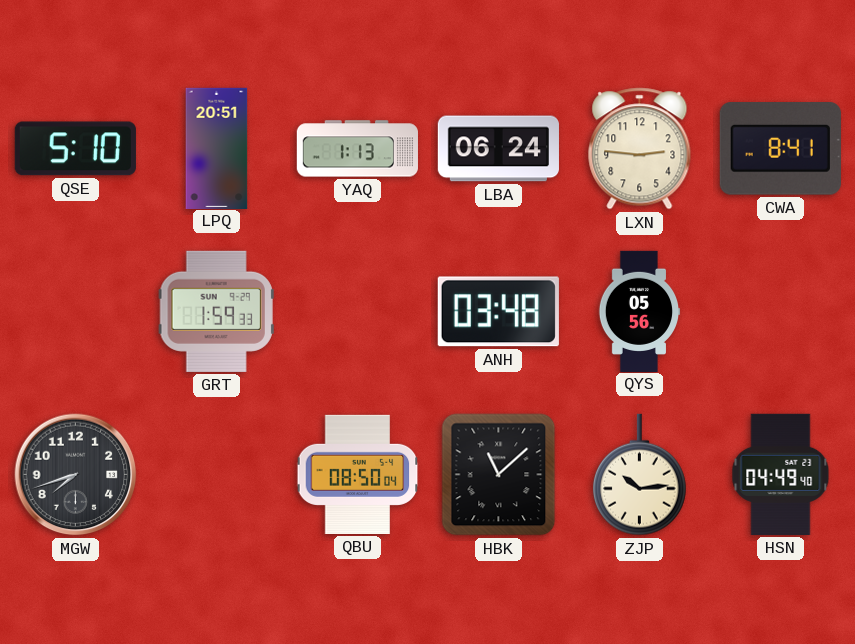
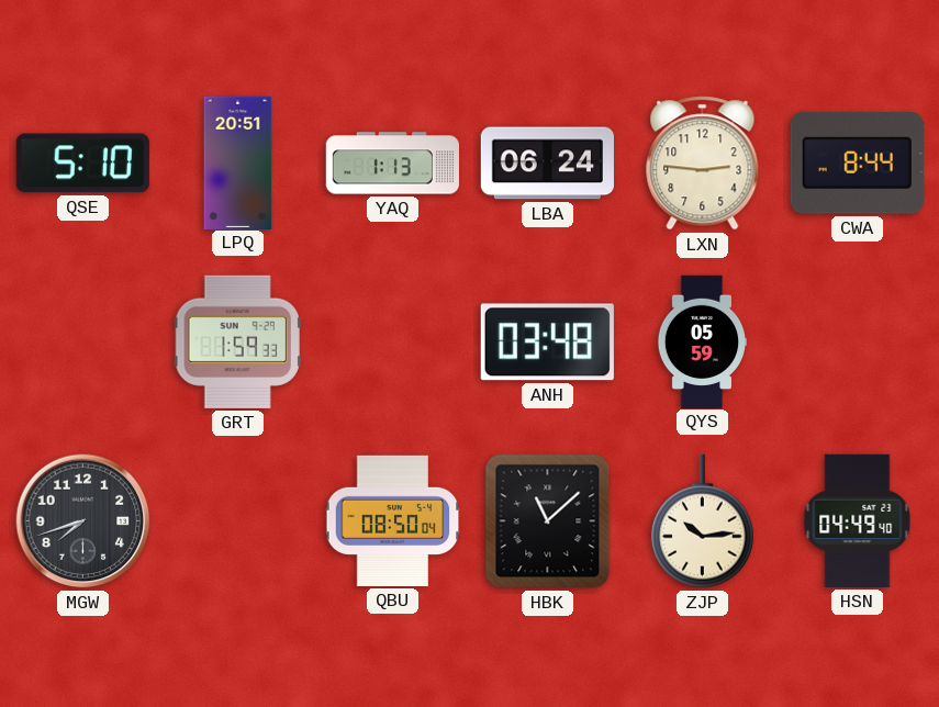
CWA: 8:41 -> 8:44
QYS: 05:56 -> 05:59
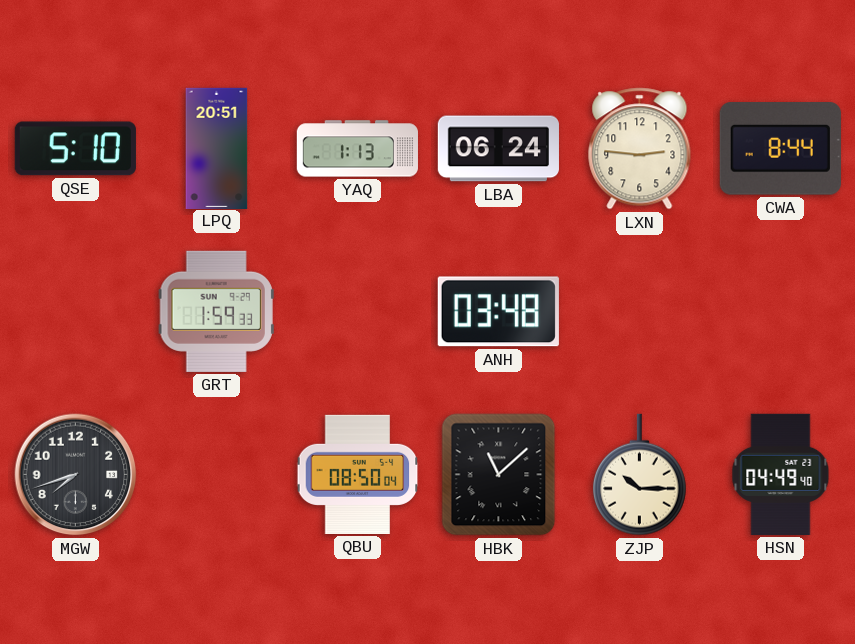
QYS: 05:59 -> none
ZJP: 10:14 -> 10:15
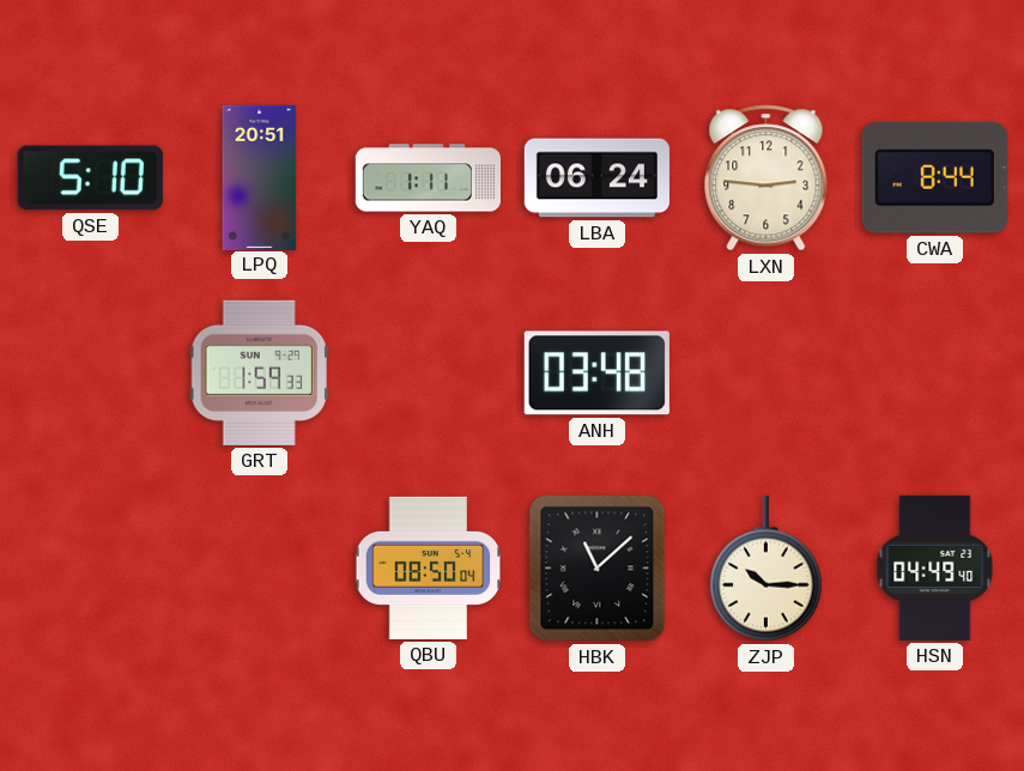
YAQ: 1:13 -> 1:11
MGW: 7:42 -> none
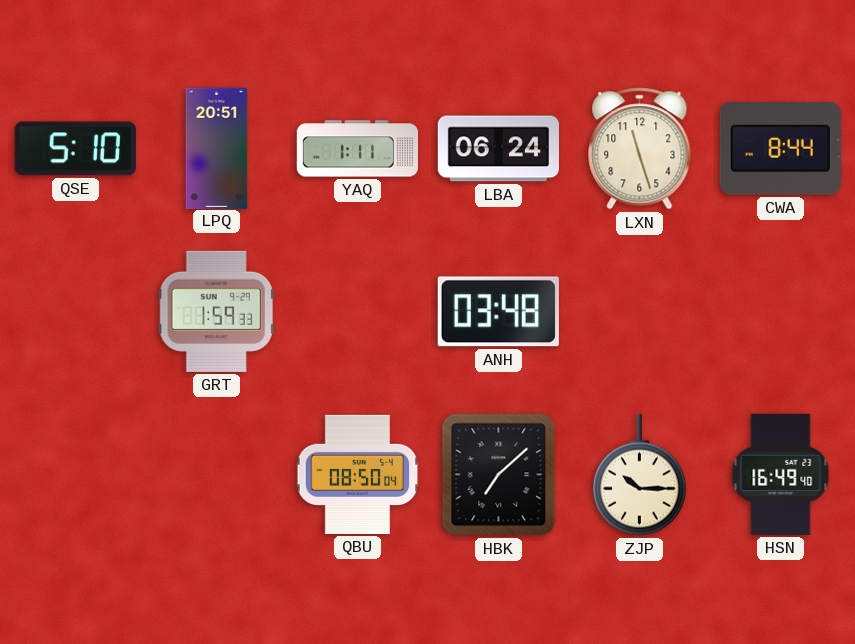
LXN: 2:46 -> 11:27
HBK: 11:08 -> 7:08
HSN: 04:49 -> 16:49
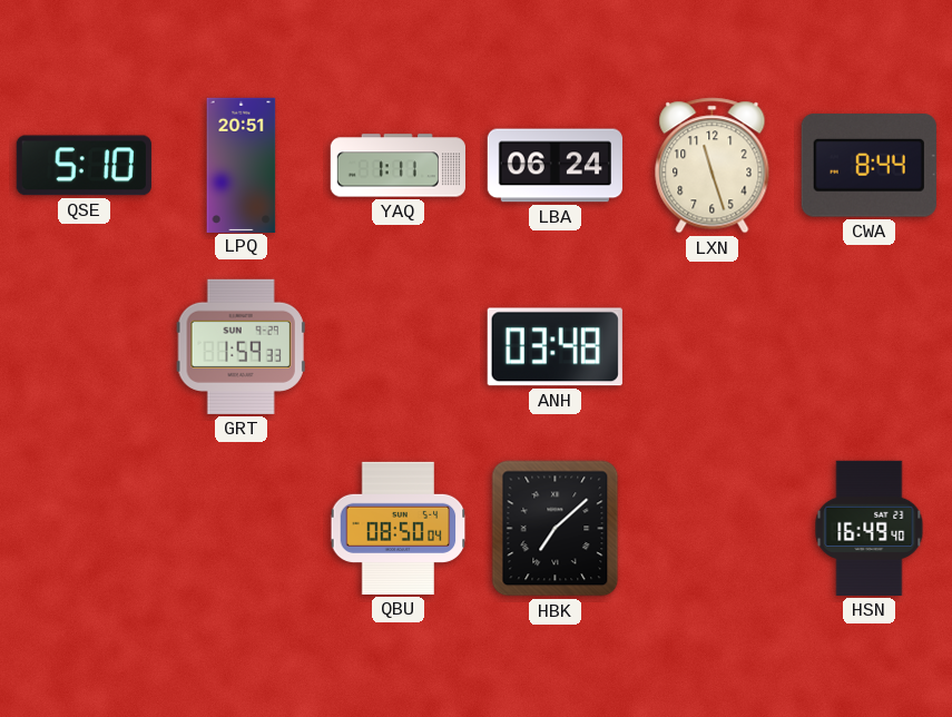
ZJP: 10:15 -> none
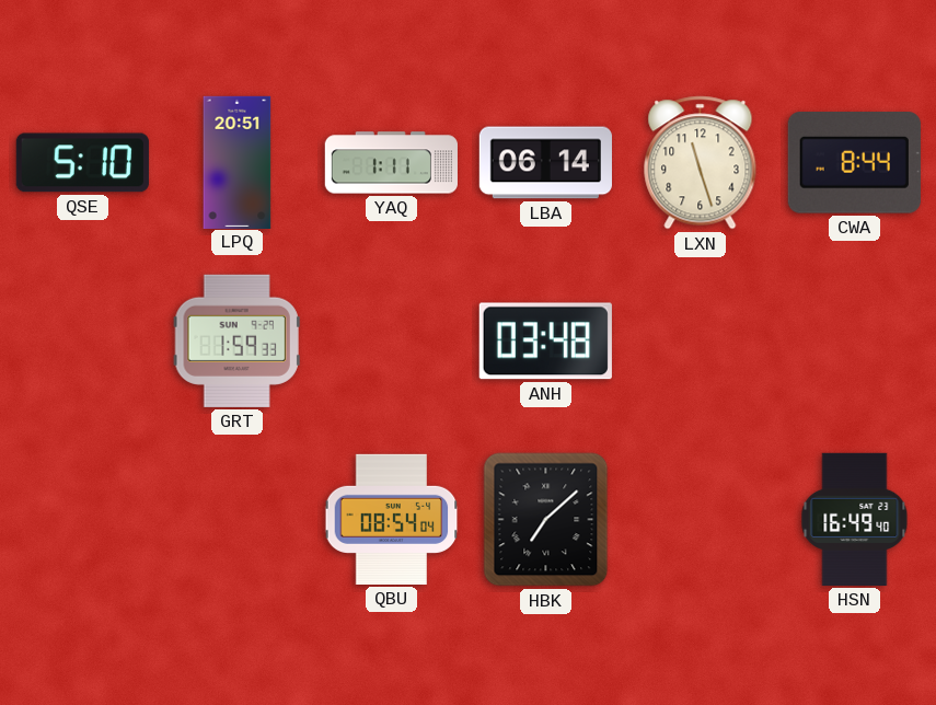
LBA: 06:24 -> 06:14
QBU: 08:50 -> 08:54
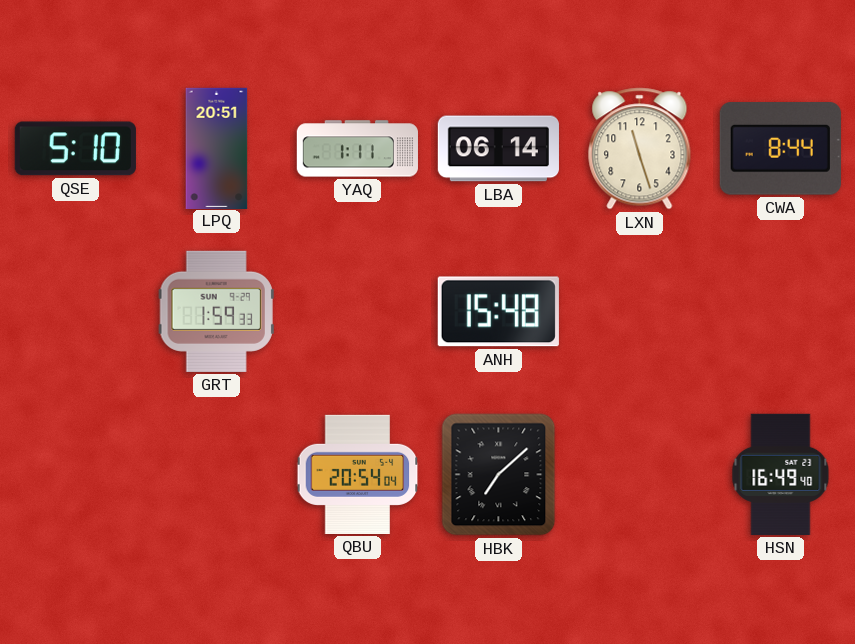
ANH: 03:48 -> 15:48
QBU: 08:54 -> 20:54
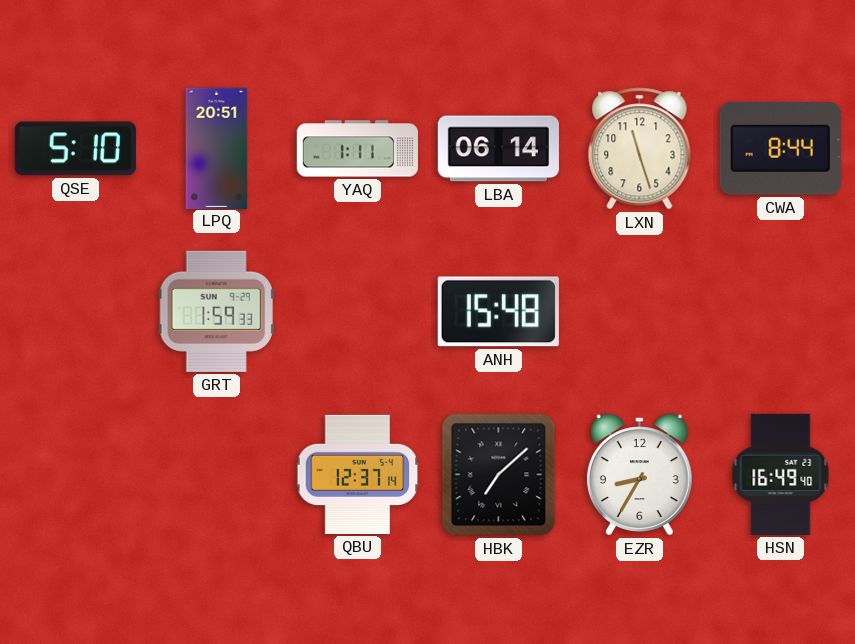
QBU: 20:54 -> 12:37
EZR: none -> 8:35
